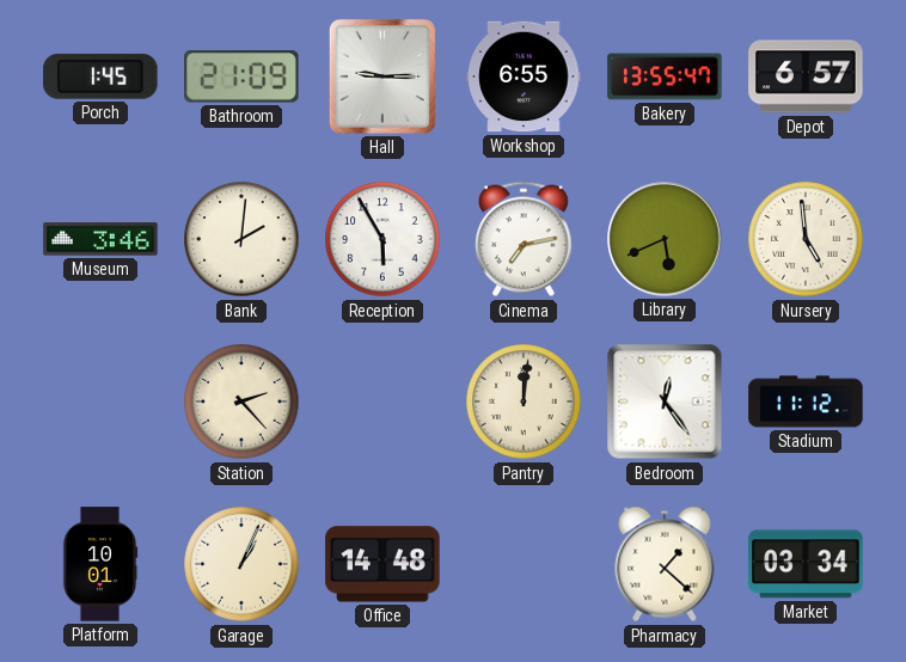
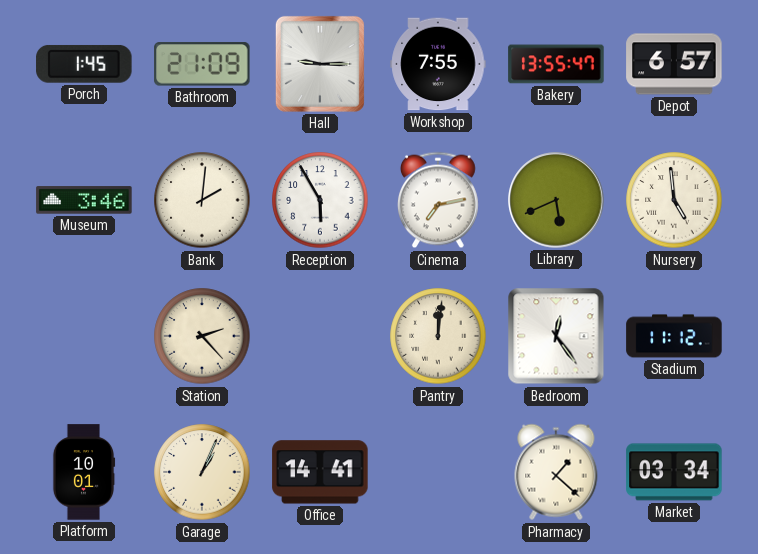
Workshop: 6:55 -> 7:55
Office: 14:48 -> 14:41
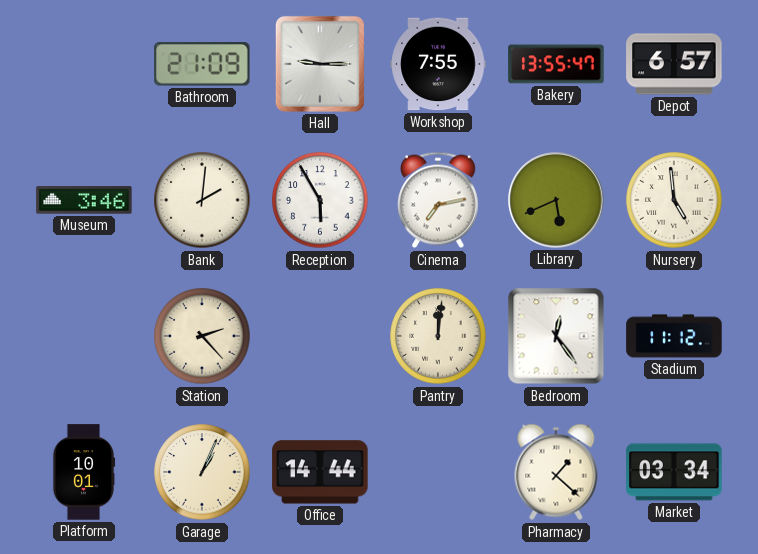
Porch: 1:45 -> none
Office: 14:41 -> 14:44
